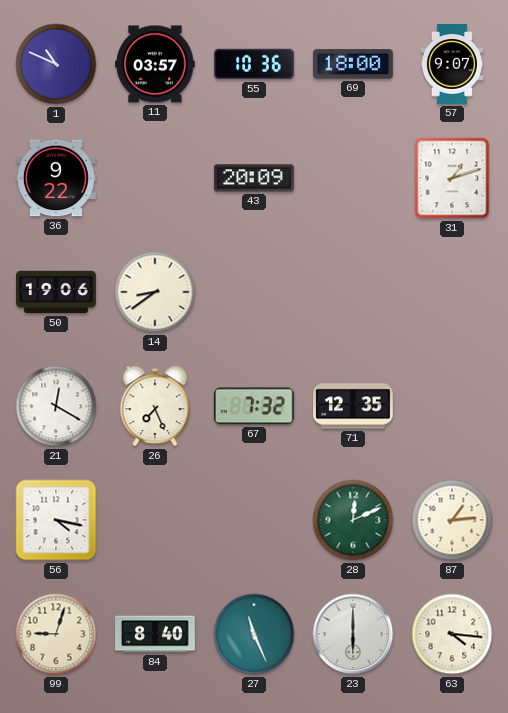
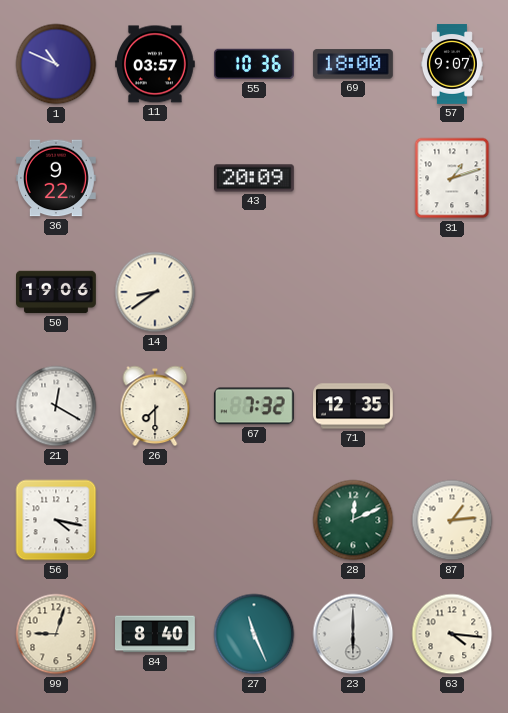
26: 7:26 -> 7:30
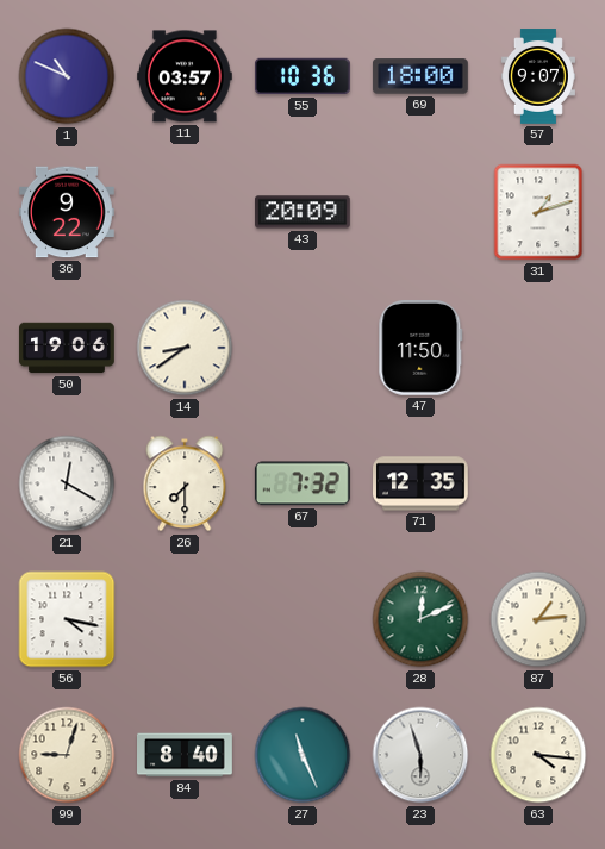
47: none -> 11:50
23: 6:00 -> 5:57
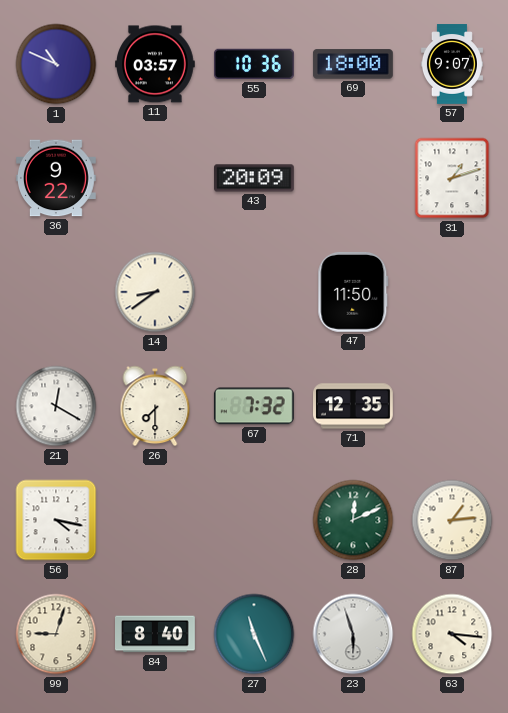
50: 19:06 -> none
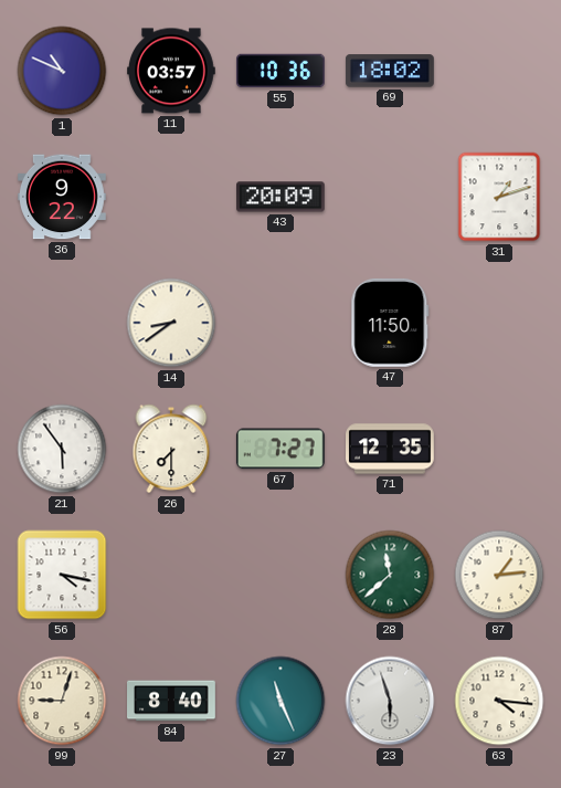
69: 18:00 -> 18:02
57: 9:07 -> none
21: 12:20 -> 5:54
67: 7:32 -> 7:27
28: 12:11 -> 11:38
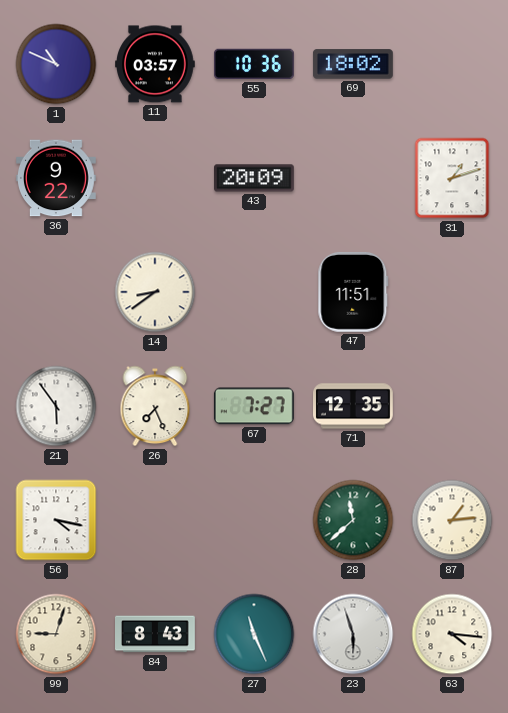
47: 11:50 -> 11:51
26: 7:30 -> 7:26
84: 8:40 -> 8:43
